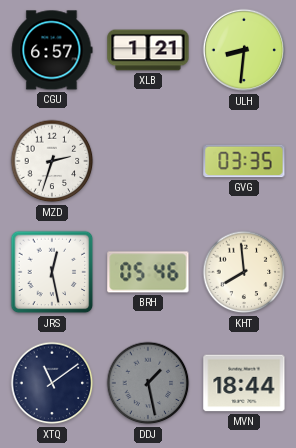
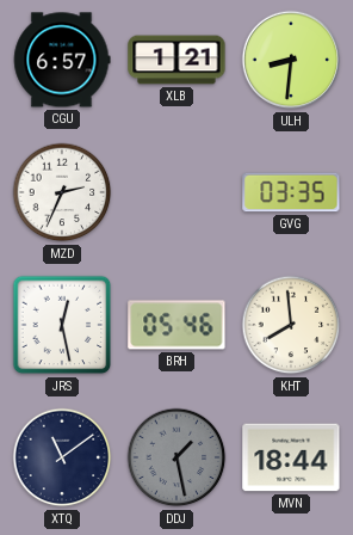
MZD: 2:33 -> 2:34
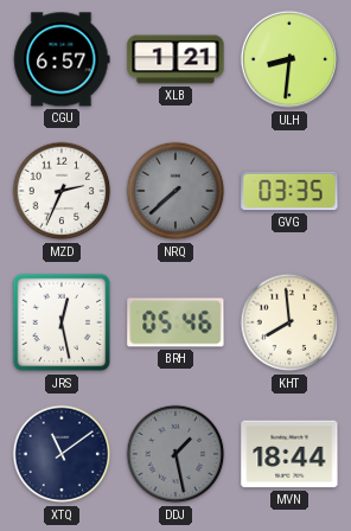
NRQ: none -> 7:38
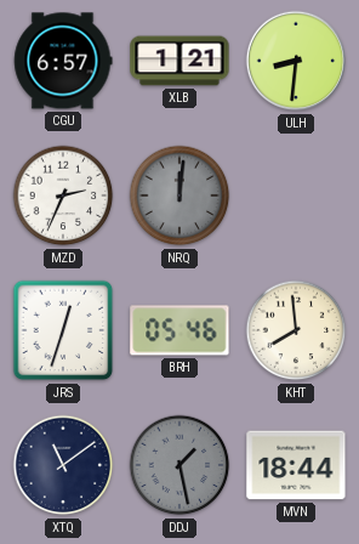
NRQ: 7:38 -> 12:01
GVG: 03:35 -> none
JRS: 12:28 -> 12:33
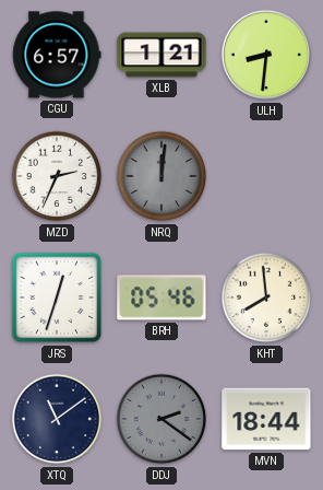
DDJ: 1:28 -> 2:21
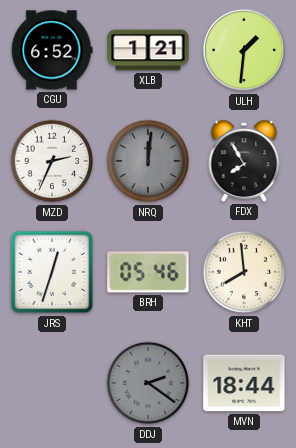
CGU: 6:57 -> 6:52
ULH: 8:31 -> 1:31
FDX: none -> 7:55
XTQ: 11:09 -> none
